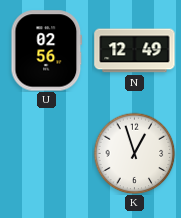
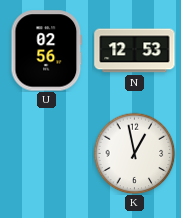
N: 12:49 -> 12:53
K: 12:57 -> 12:58
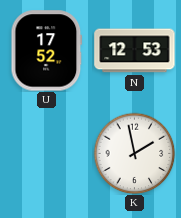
U: 02:56 -> 17:52
K: 12:58 -> 1:58
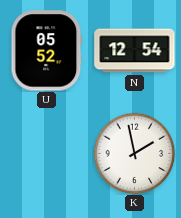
U: 17:52 -> 05:52
N: 12:53 -> 12:54
